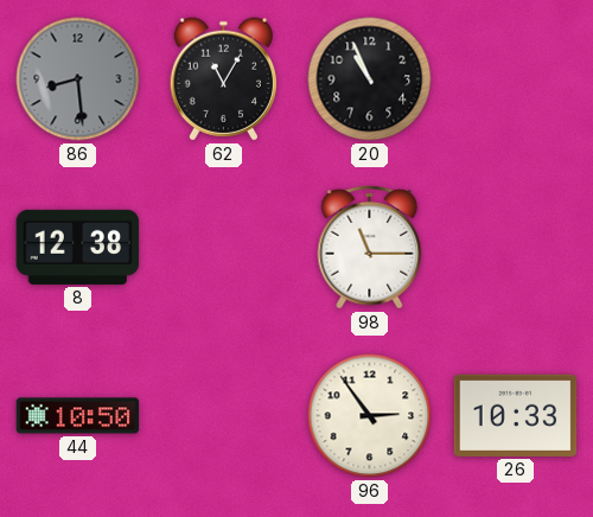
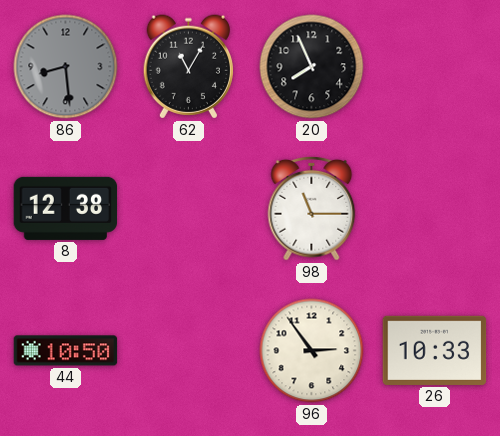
20: 10:56 -> 7:56
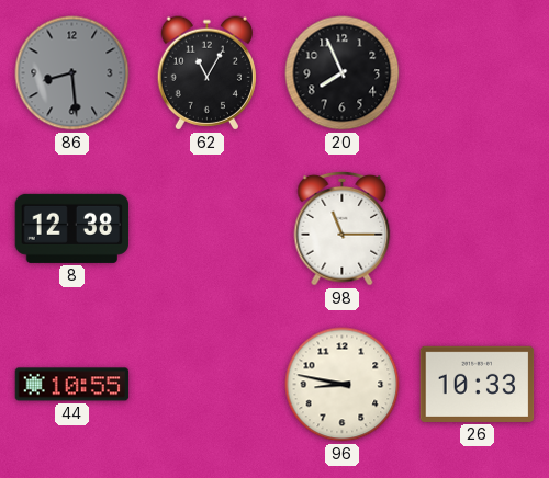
44: 10:50 -> 10:55
96: 2:54 -> 8:47
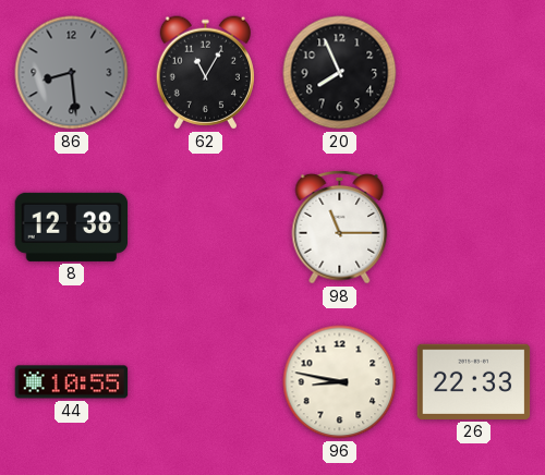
26: 10:33 -> 22:33
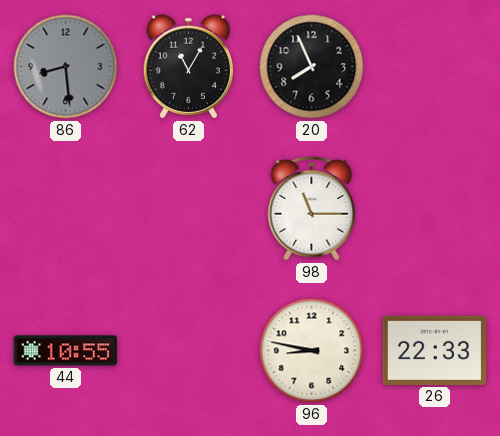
8: 12:38 -> none
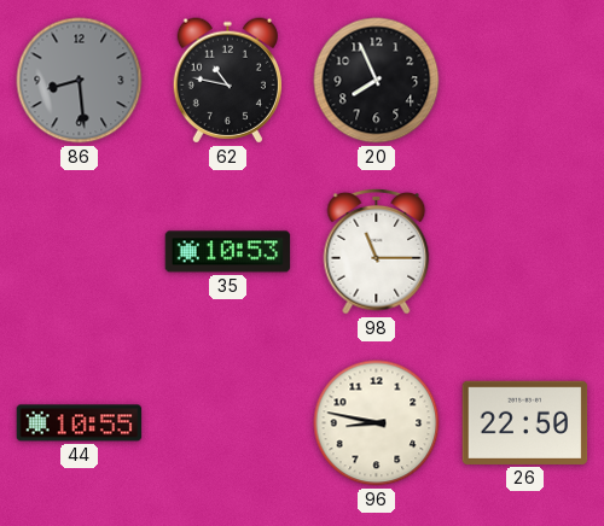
62: 11:05 -> 10:47
35: none -> 10:53
26: 22:33 -> 22:50
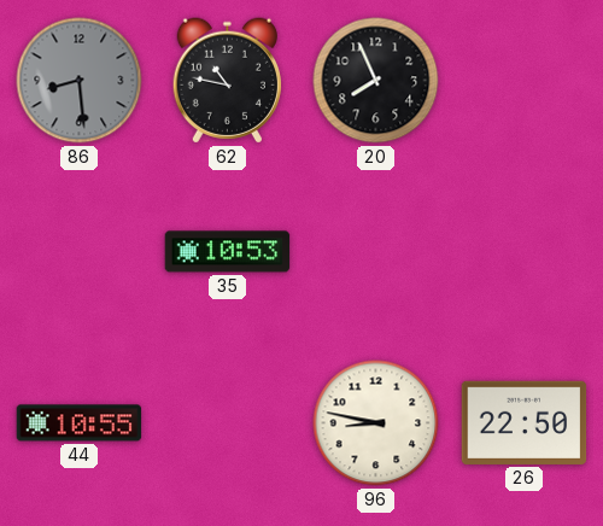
98: 11:15 -> none
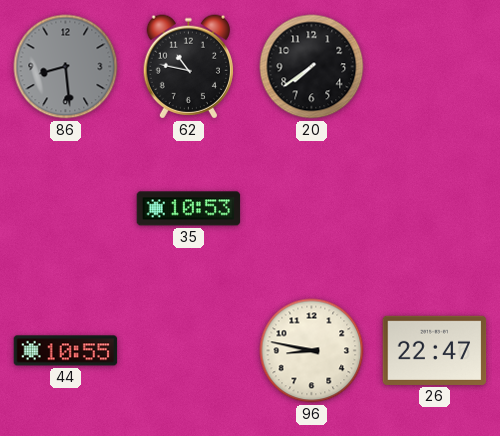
20: 7:56 -> 7:39
26: 22:50 -> 22:47
